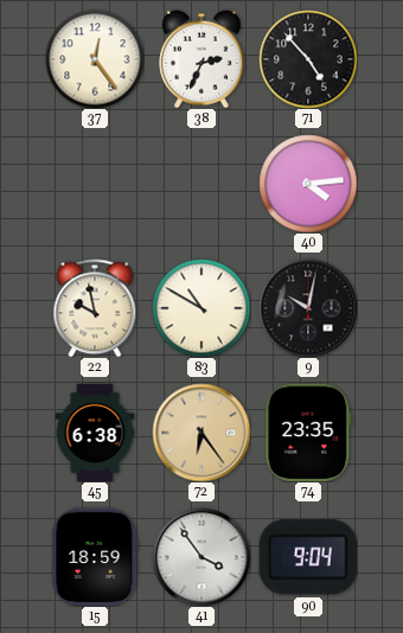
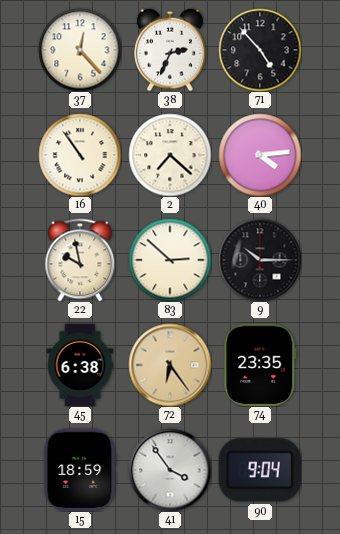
37: 12:24 -> 12:23
16: none -> 10:54
2: none -> 7:22
83: 10:50 -> 2:52
9: 10:02 -> 10:15
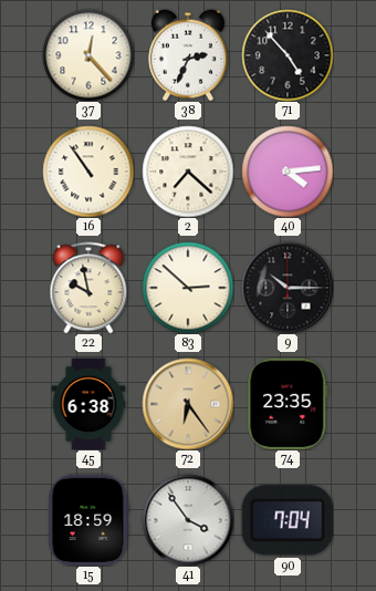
90: 9:04 -> 7:04
